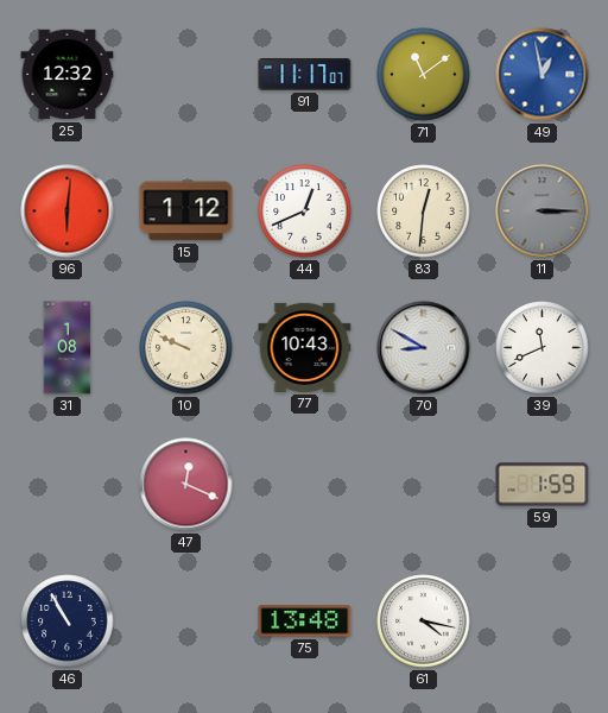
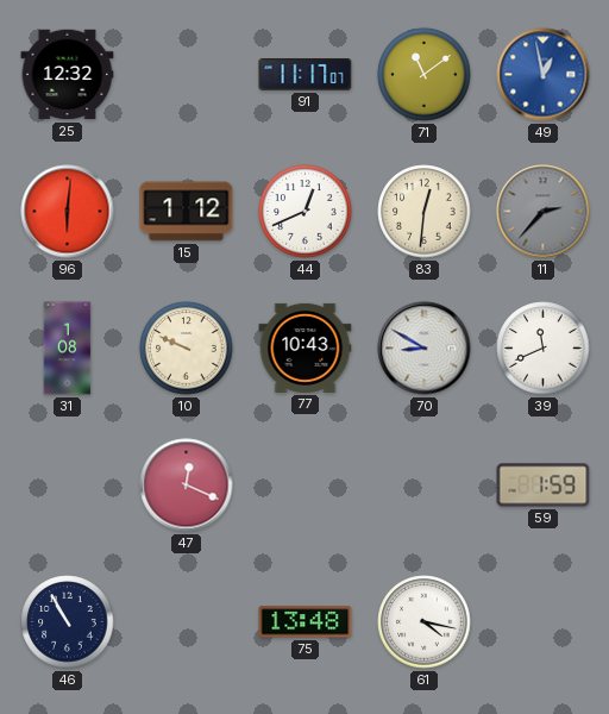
11: 3:15 -> 2:37
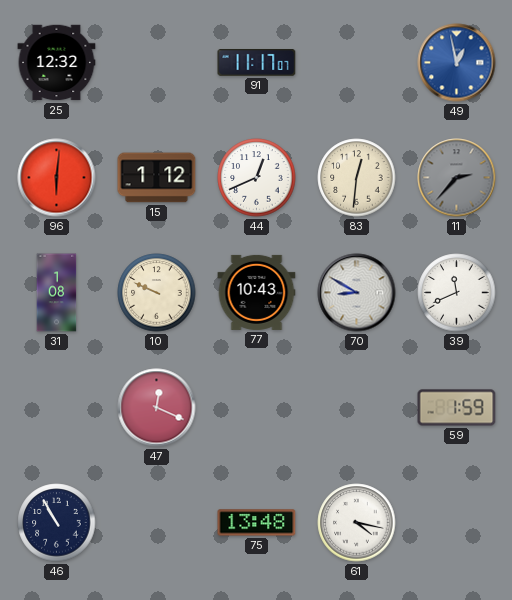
71: 11:09 -> none
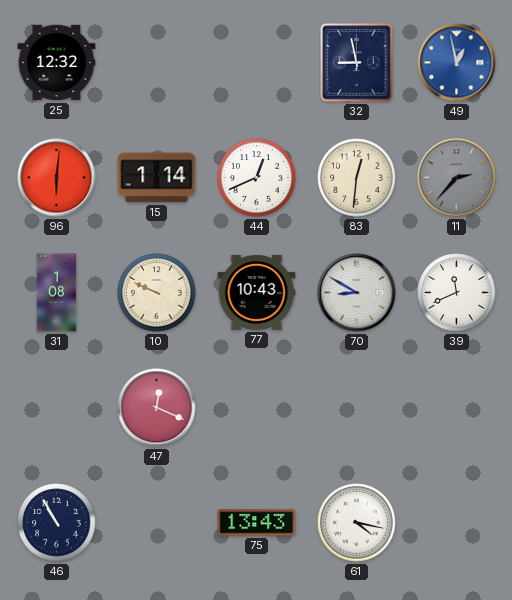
91: 11:17 -> none
32: none -> 8:58
15: 1:12 -> 1:14
59: 1:59 -> none
75: 13:48 -> 13:43
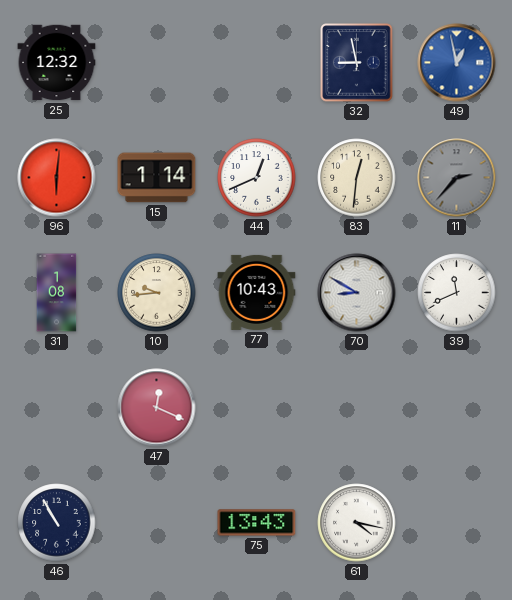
10: 9:49 -> 9:44
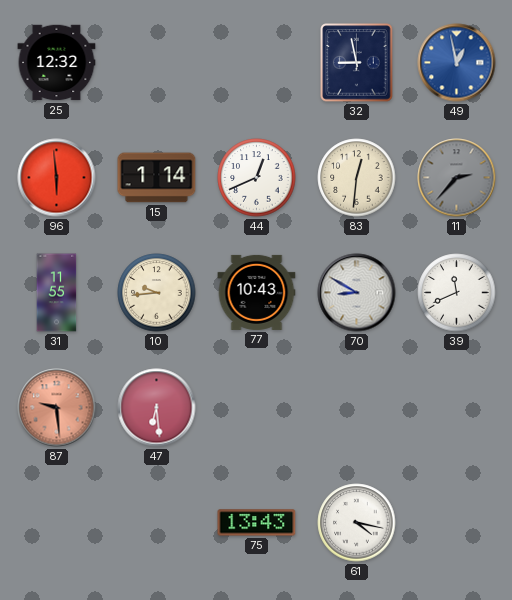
96: 6:01 -> 5:59
31: 1:08 -> 11:55
87: none -> 9:29
47: 12:19 -> 6:29
46: 10:55 -> none
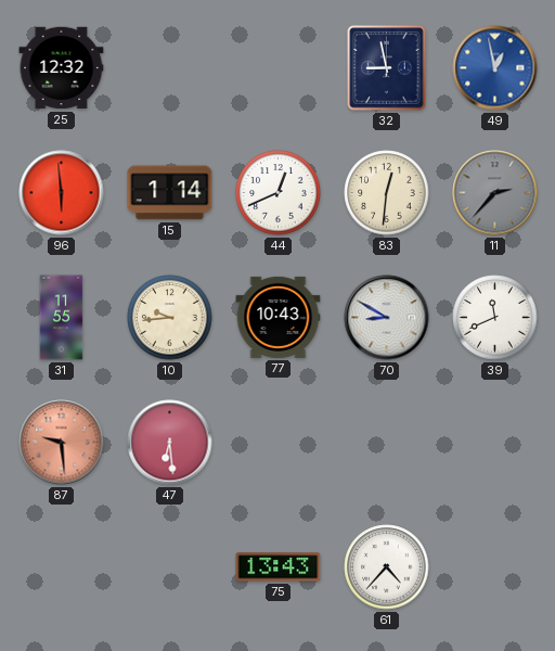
61: 4:17 -> 4:37
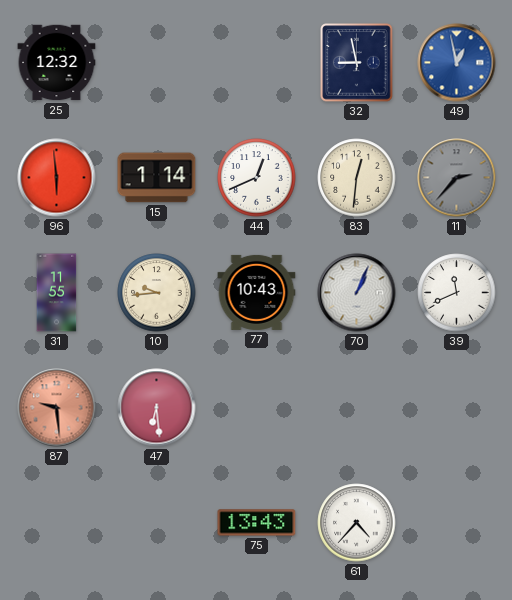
70: 8:50 -> 1:04
